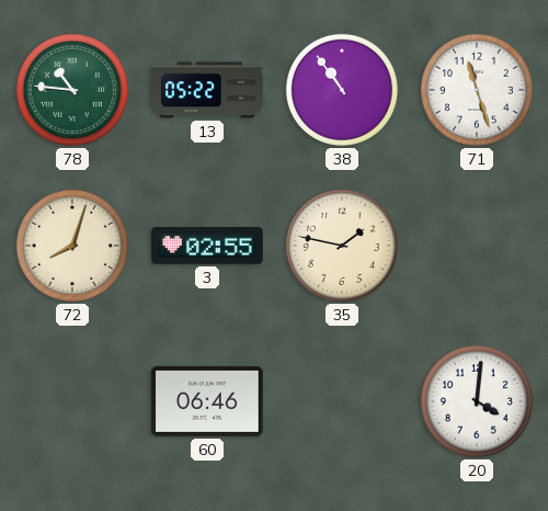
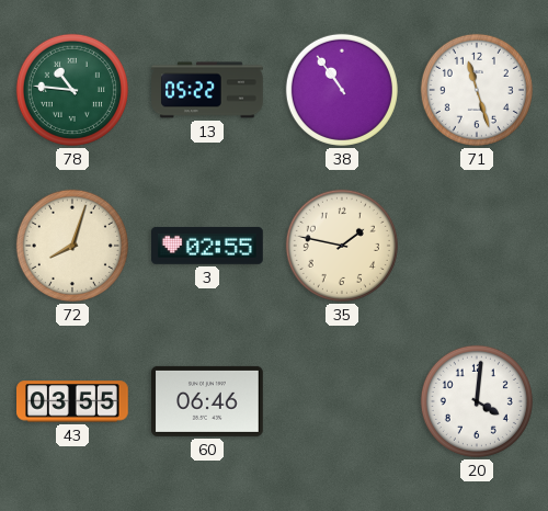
43: none -> 03:55
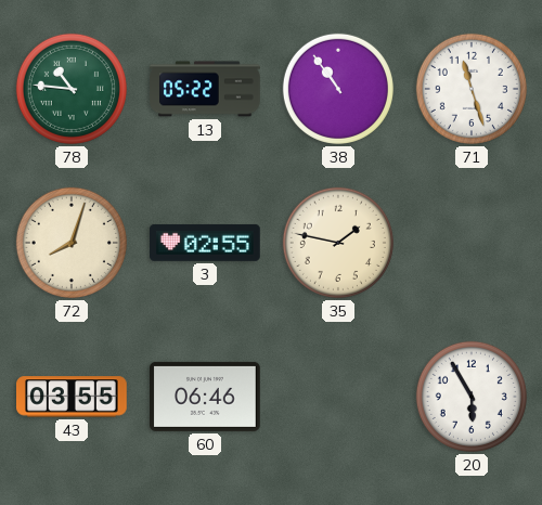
20: 4:01 -> 5:55
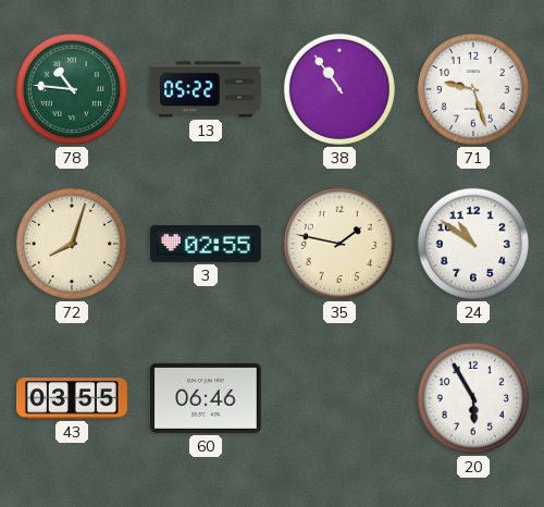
71: 11:27 -> 9:27
24: none -> 10:51
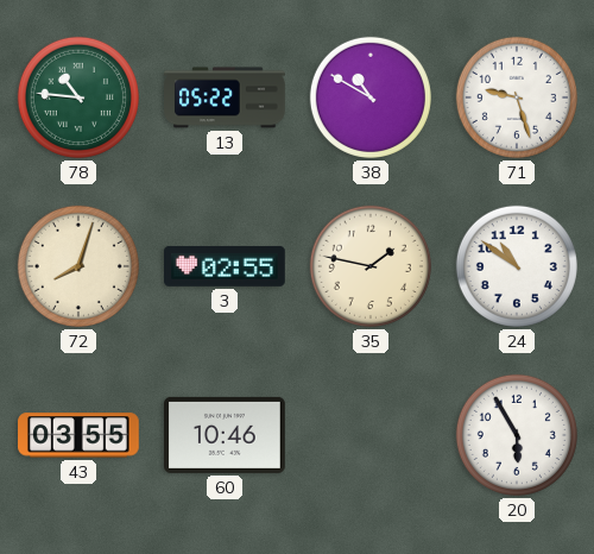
38: 10:54 -> 10:50
60: 06:46 -> 10:46
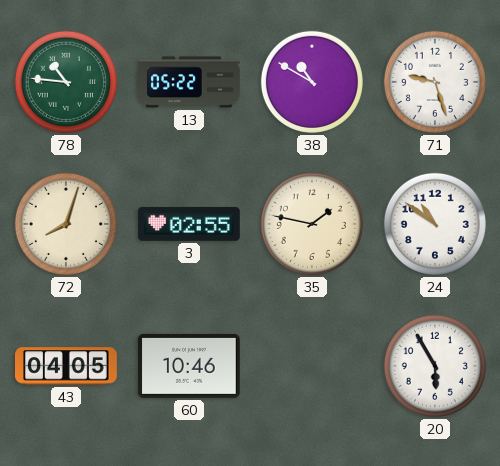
43: 03:55 -> 04:05
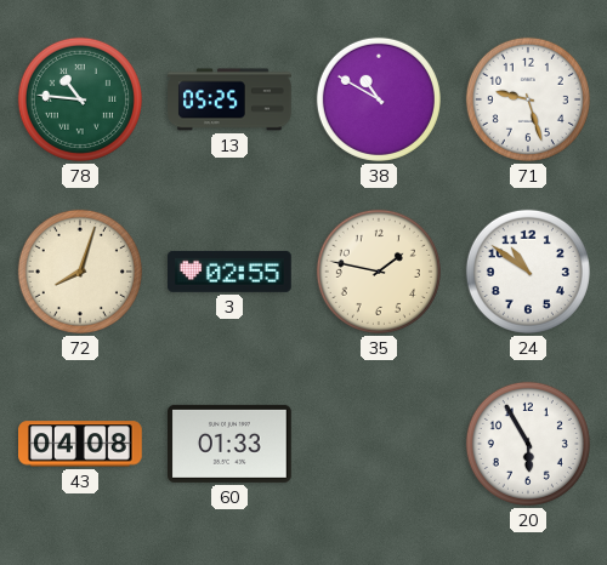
13: 05:22 -> 05:25
43: 04:05 -> 04:08
60: 10:46 -> 01:33
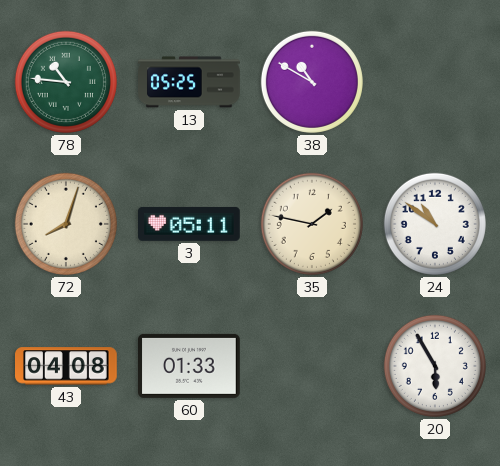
71: 9:27 -> none
3: 02:55 -> 05:11
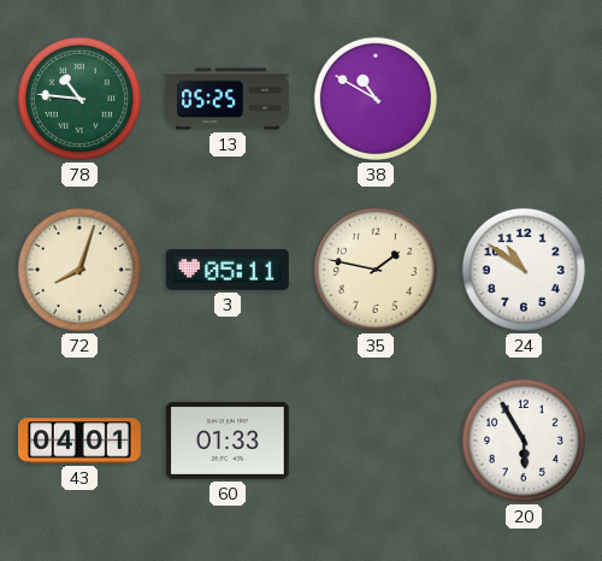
43: 04:08 -> 04:01
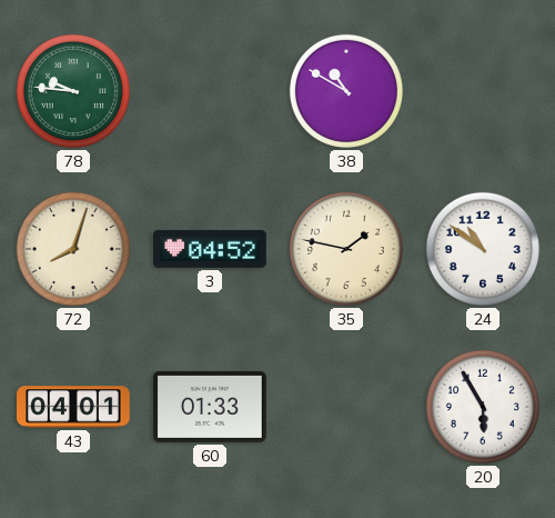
78: 10:46 -> 9:46
13: 05:25 -> none
3: 05:11 -> 04:52
